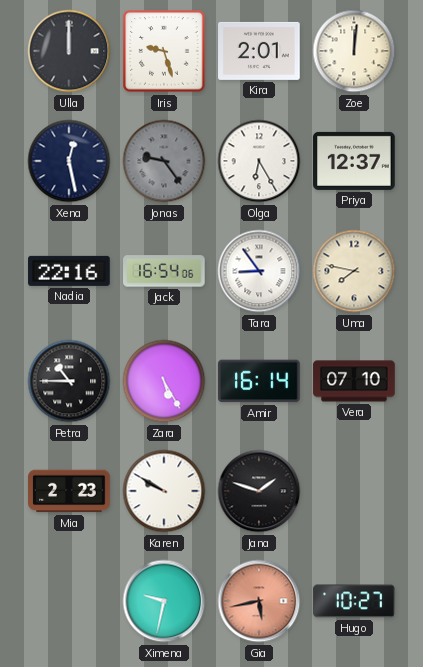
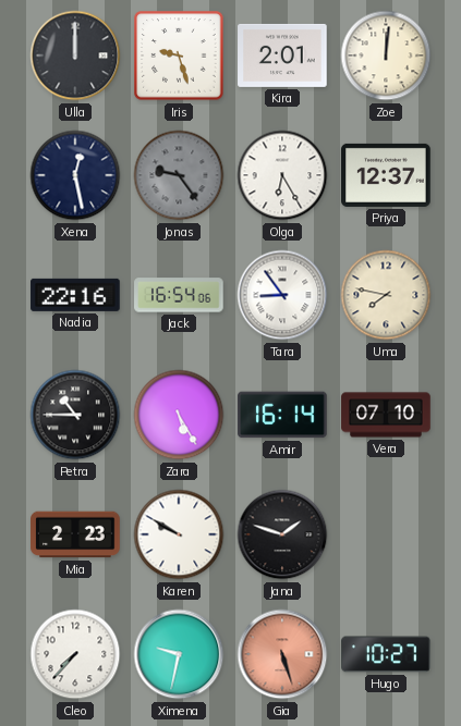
Cleo: none -> 7:37
Gia: 5:43 -> 5:27
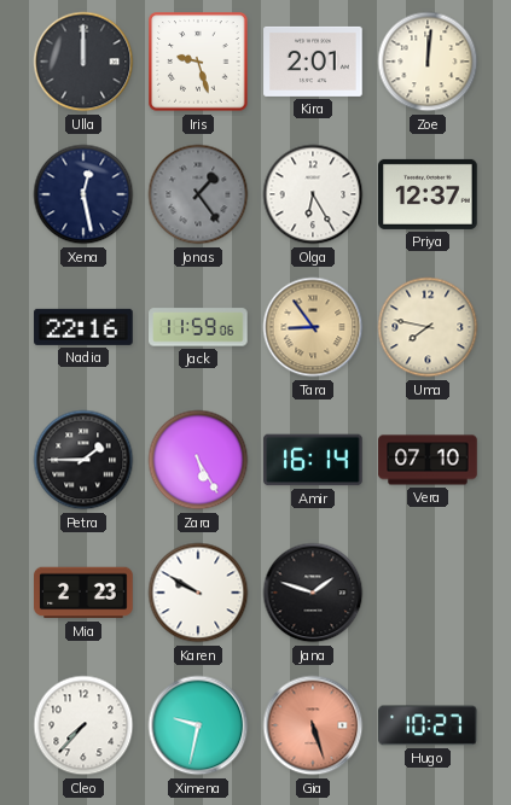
Jonas: 9:24 -> 1:24
Jack: 16:54 -> 11:59
Tara dial: white -> champagne
Petra: 10:45 -> 1:45
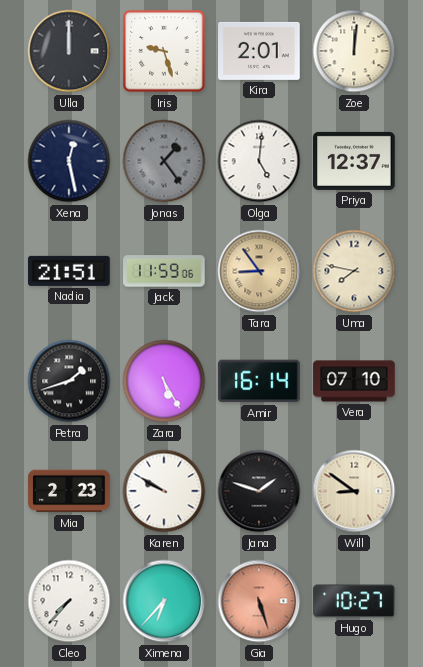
Olga: 6:25 -> 5:01
Nadia: 22:16 -> 21:51
Petra: 1:45 -> 1:42
Will: none -> 8:51
Ximena: 9:32 -> 6:37
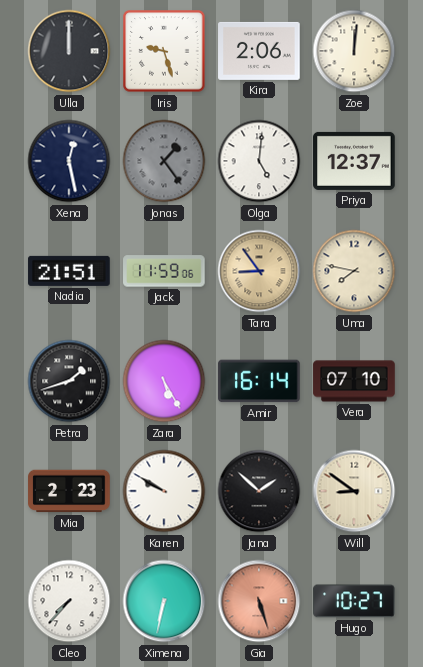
Kira: 2:01 -> 2:06
Jana: 1:48 -> 1:52
Ximena: 6:37 -> 6:32
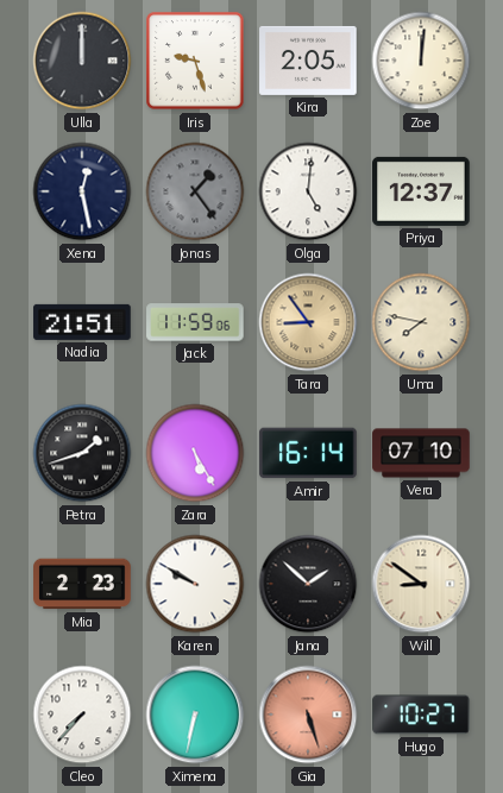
Kira: 2:06 -> 2:05
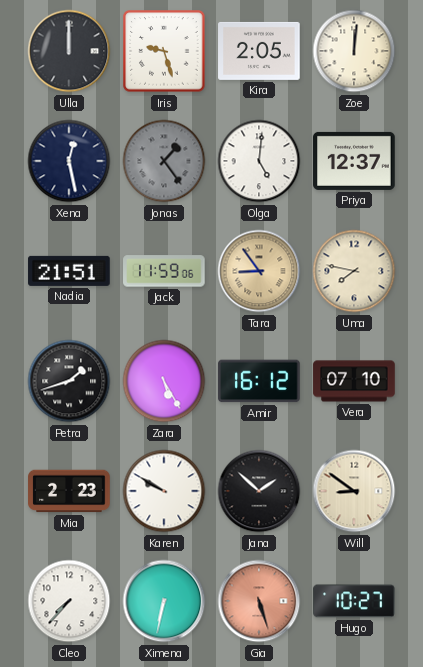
Amir: 16:14 -> 16:12
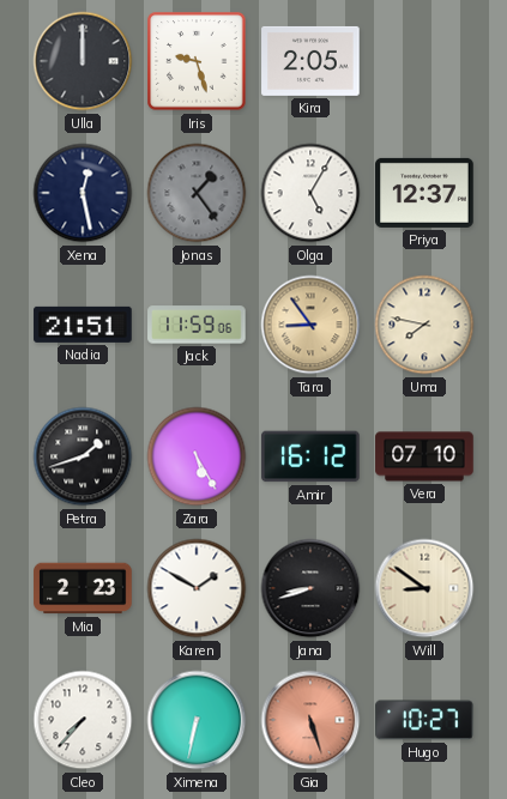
Zoe: 12:01 -> none
Olga: 5:01 -> 5:05
Karen: 9:50 -> 1:50
Jana: 1:52 -> 8:42
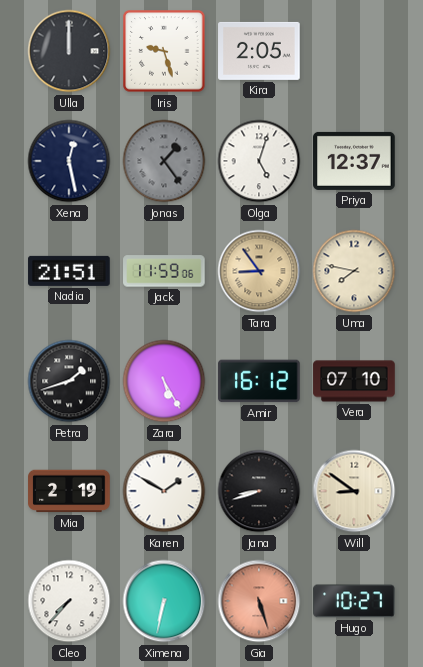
Olga: 5:05 -> 5:03
Mia: 2:23 -> 2:19
